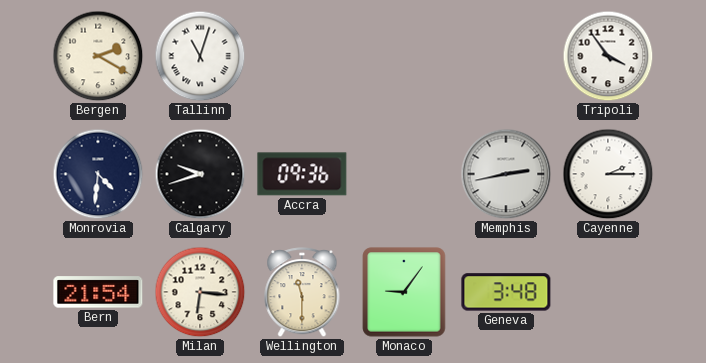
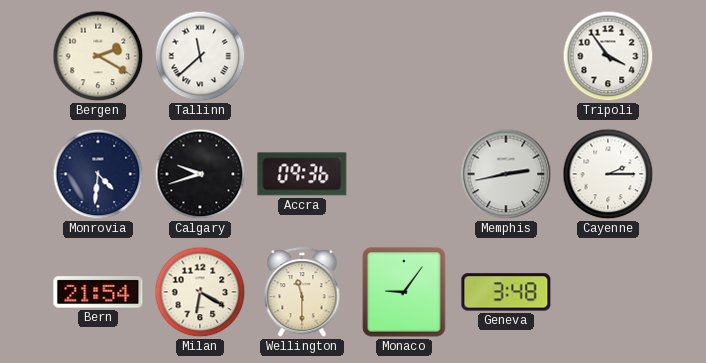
Tallinn: 11:03 -> 11:38
Milan: 6:16 -> 6:20
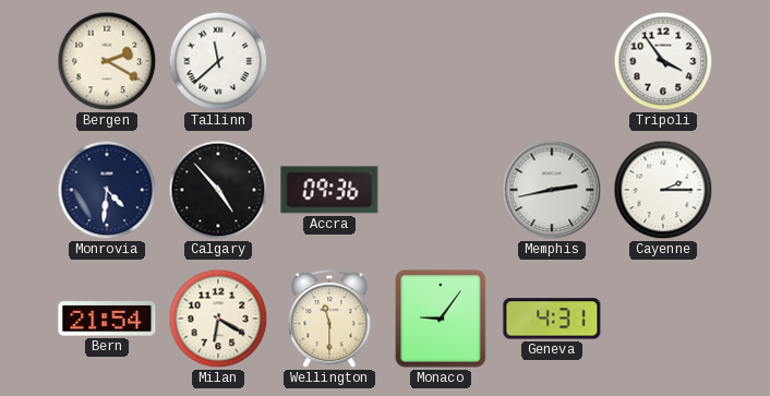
Calgary: 9:42 -> 4:53
Geneva: 3:48 -> 4:31
